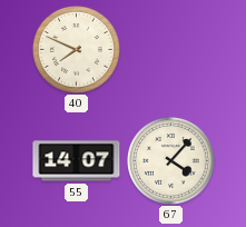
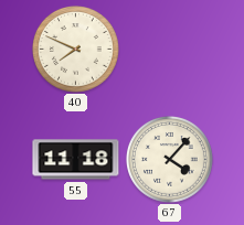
55: 14:07 -> 11:18
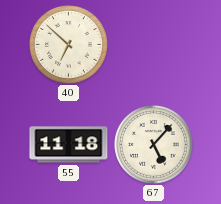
40: 7:49 -> 6:52
67: 4:07 -> 5:07
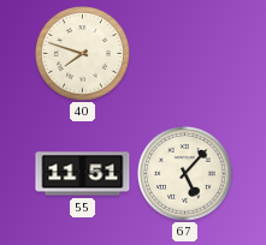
40: 6:52 -> 7:48
55: 11:18 -> 11:51
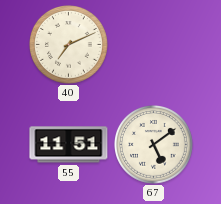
40: 7:48 -> 7:11
67: 5:07 -> 5:09
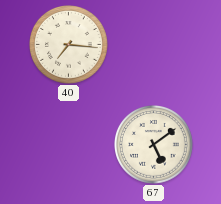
40: 7:11 -> 7:16
55: 11:51 -> none
